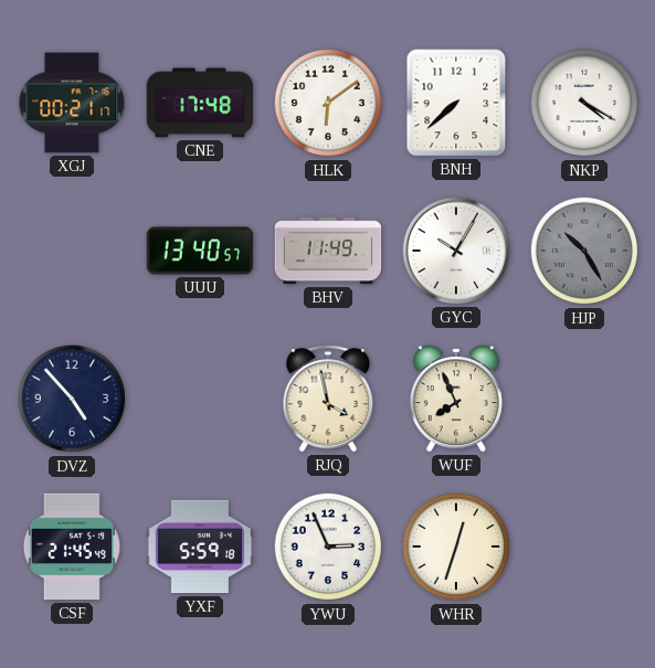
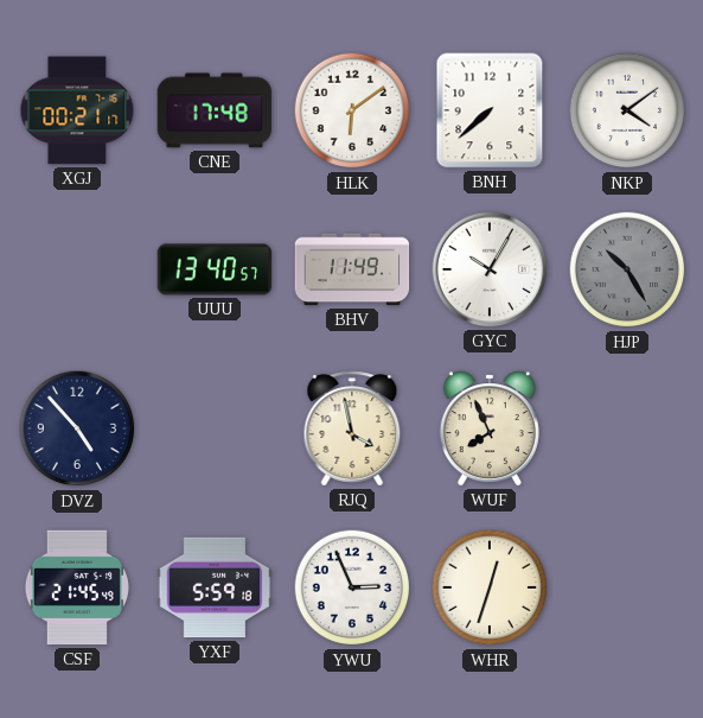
NKP: 4:20 -> 4:09
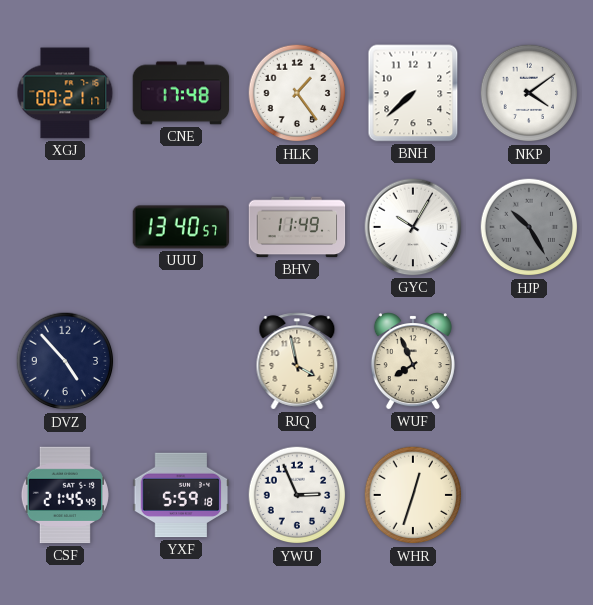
HLK: 6:09 -> 1:24
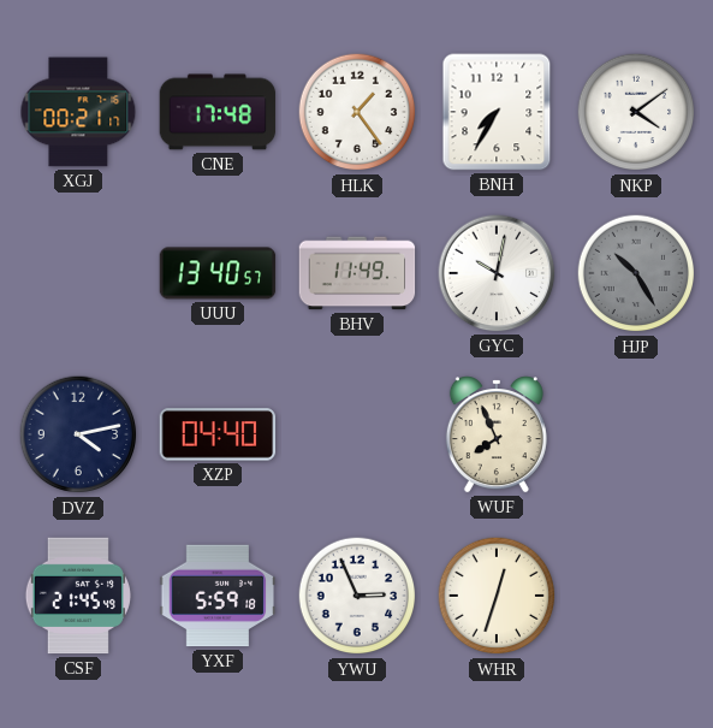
BNH: 7:38 -> 7:35
GYC: 10:05 -> 10:02
DVZ: 4:53 -> 4:13
XZP: none -> 04:40
RJQ: 3:58 -> none
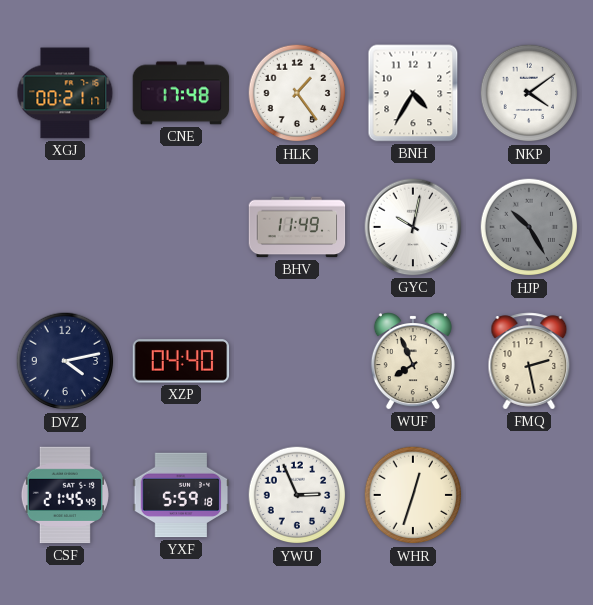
BNH: 7:35 -> 4:35
UUU: 13:40 -> none
FMQ: none -> 2:28
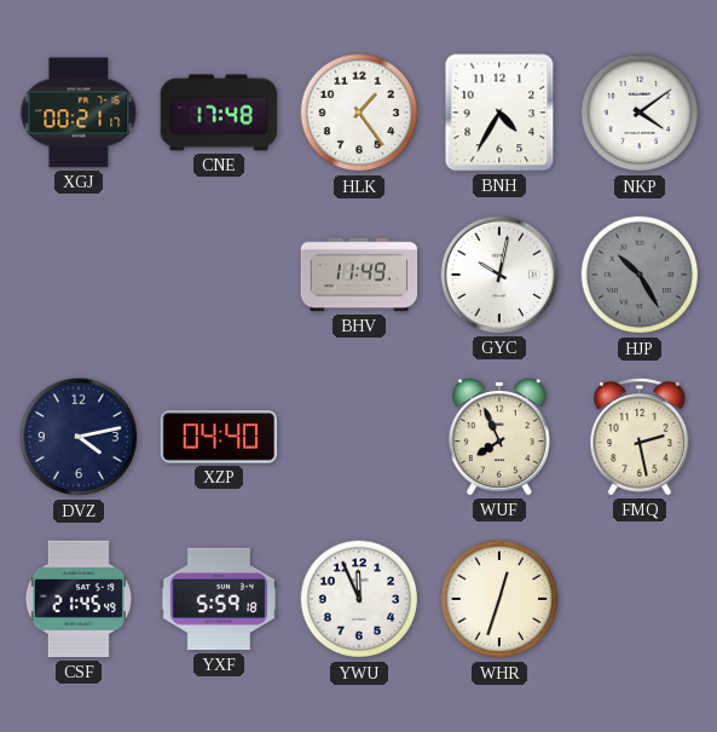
YWU: 2:56 -> 11:56
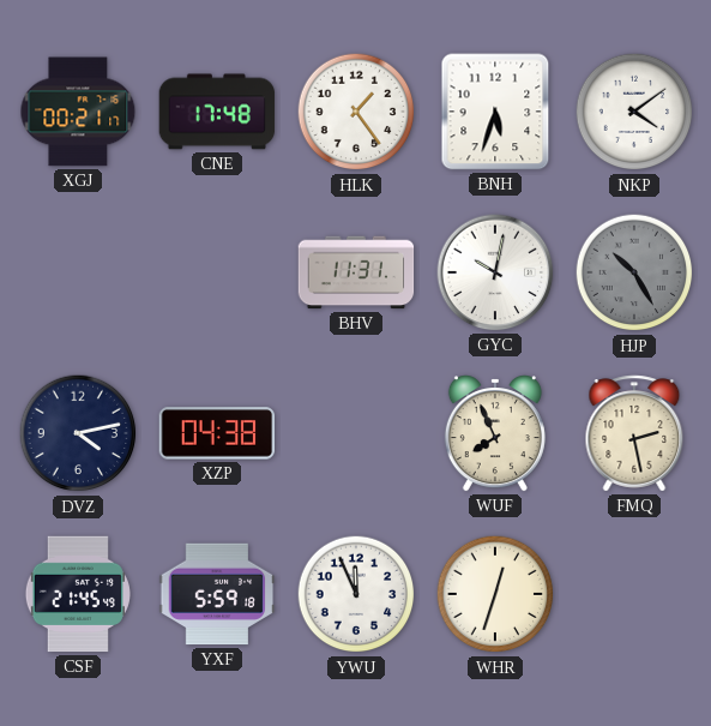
BNH: 4:35 -> 5:33
BHV: 11:49 -> 11:31
XZP: 04:40 -> 04:38
